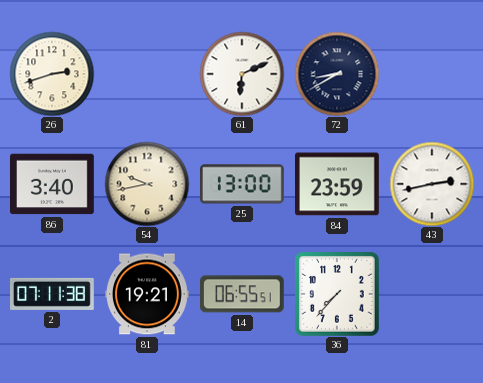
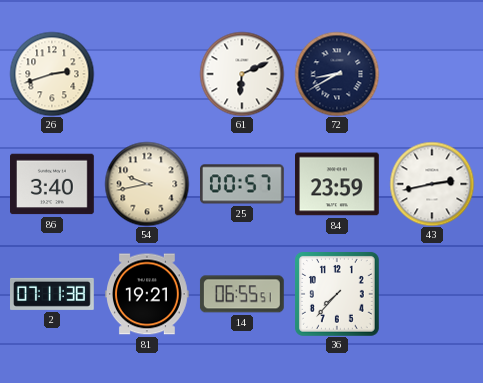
25: 13:00 -> 00:57
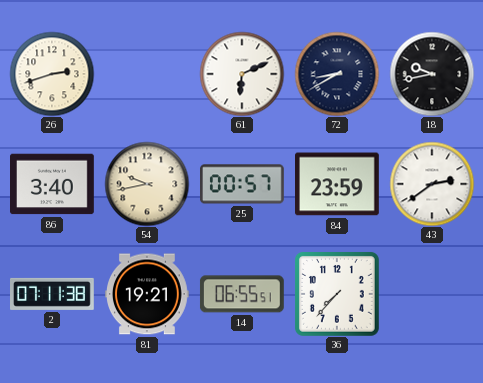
18: none -> 9:43
43: 2:43 -> 2:39
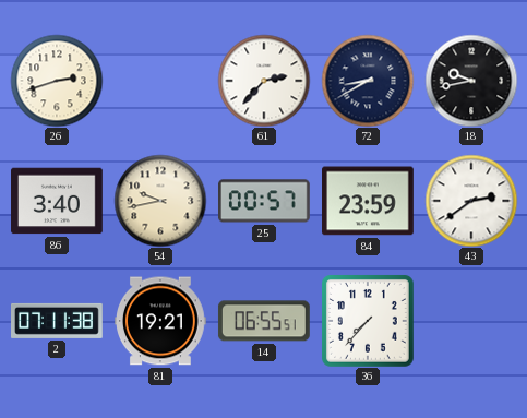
61: 6:11 -> 2:37
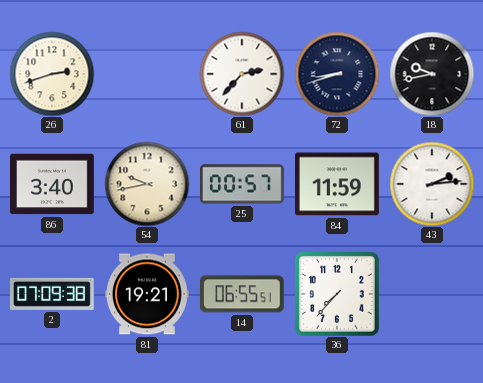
72: 8:40 -> 8:42
84: 23:59 -> 11:59
43: 2:39 -> 2:14
2: 07:11 -> 07:09
